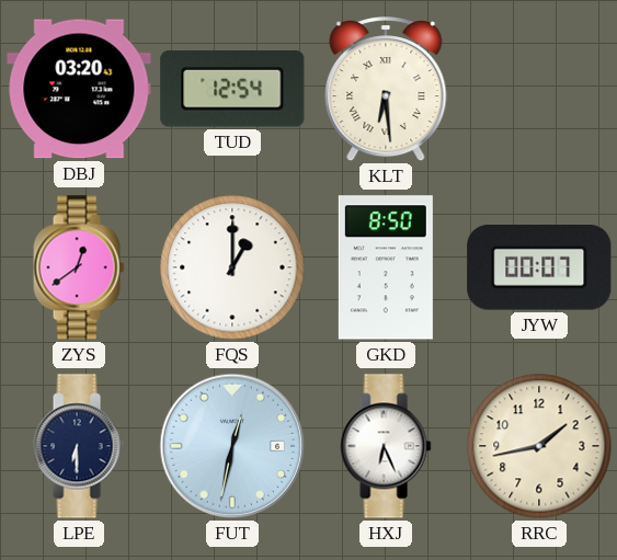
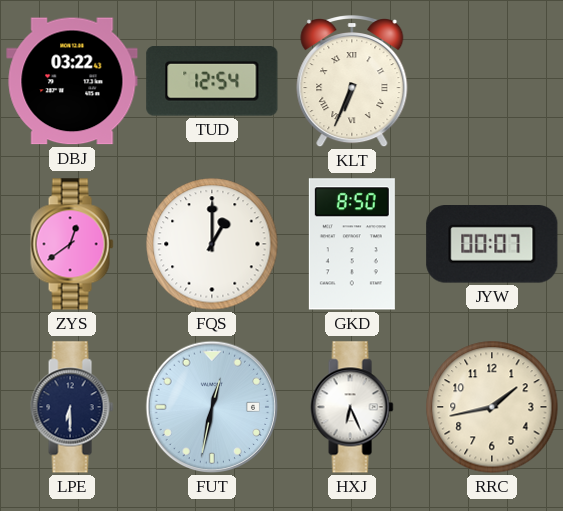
DBJ: 03:20 -> 03:22
KLT: 6:29 -> 6:34
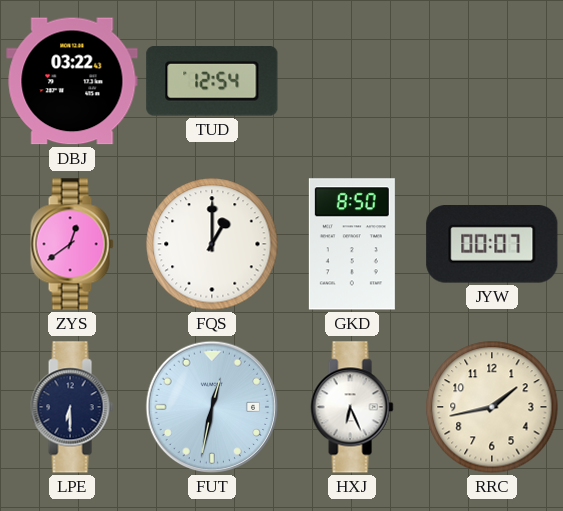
KLT: 6:34 -> none
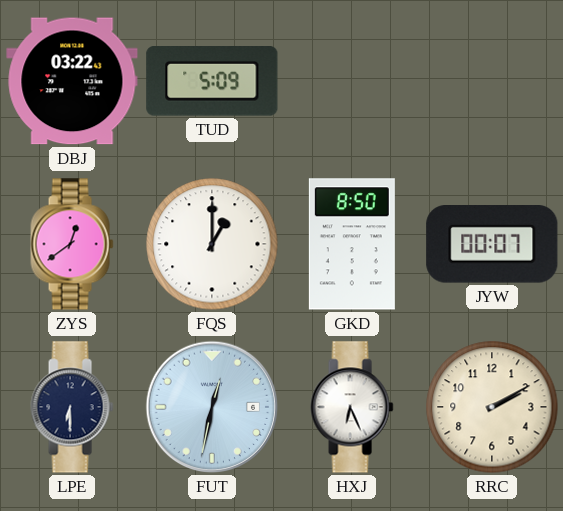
TUD: 12:54 -> 5:09
RRC: 1:43 -> 2:10
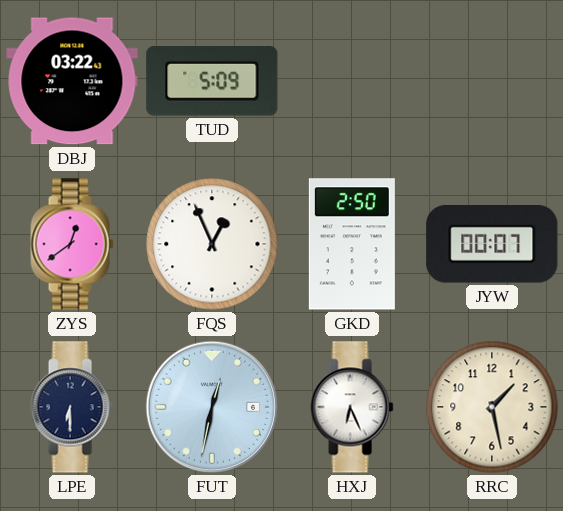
FQS: 1:00 -> 12:56
GKD: 8:50 -> 2:50
RRC: 2:10 -> 1:28
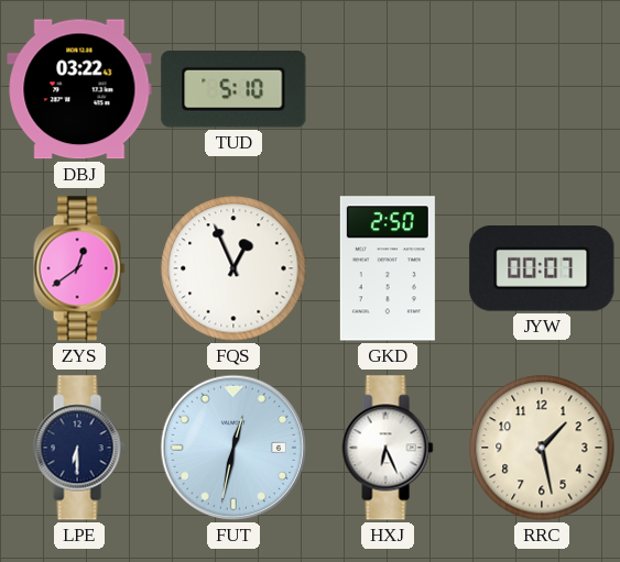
TUD: 5:09 -> 5:10
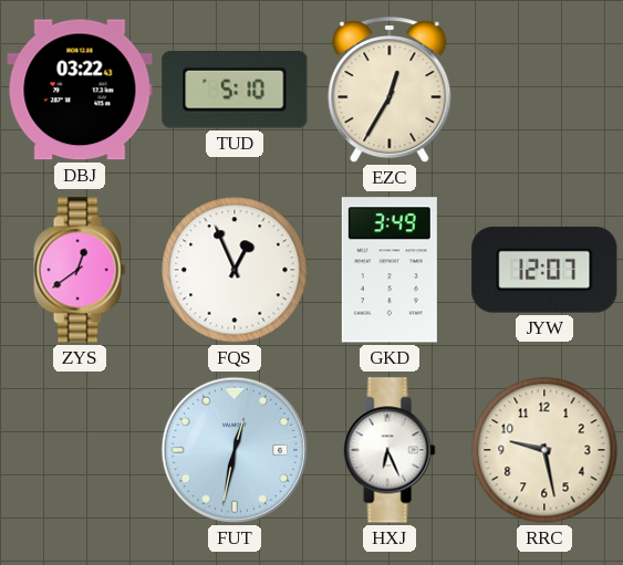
EZC: none -> 12:35
GKD: 2:50 -> 3:49
JYW: 00:07 -> 12:07
LPE: 6:30 -> none
RRC: 1:28 -> 9:28
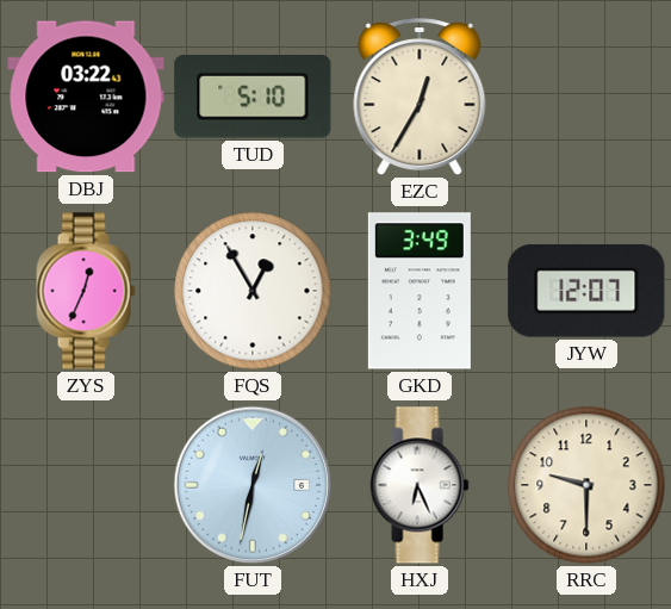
ZYS: 12:39 -> 12:34
FQS: 12:56 -> 12:55
RRC: 9:28 -> 9:30
